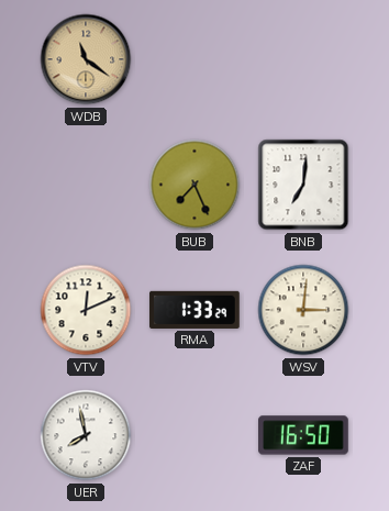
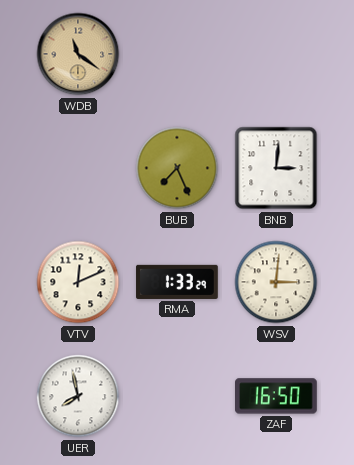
BNB: 7:01 -> 3:01
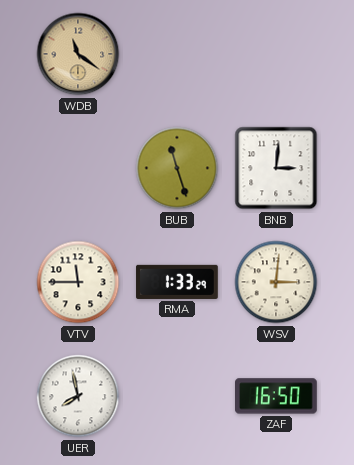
BUB: 7:26 -> 11:27
VTV: 12:11 -> 11:45
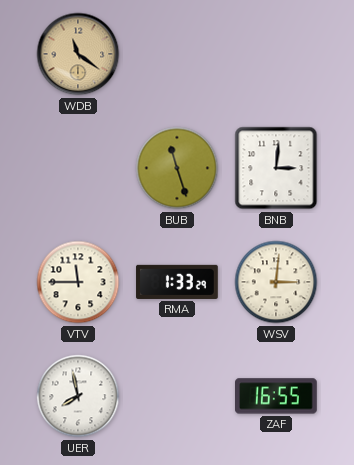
ZAF: 16:50 -> 16:55
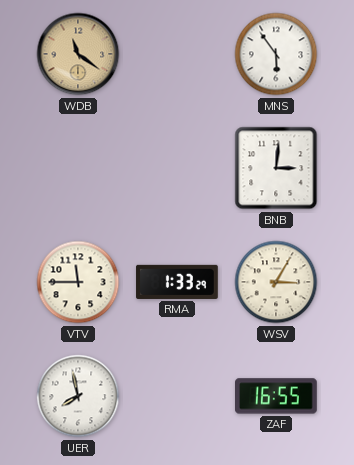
MNS: none -> 5:54
BUB: 11:27 -> none
WSV: 3:01 -> 3:05
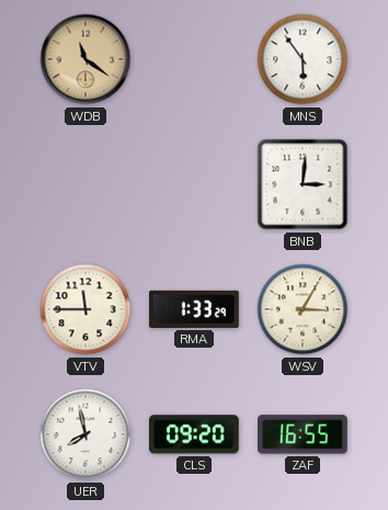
CLS: none -> 09:20
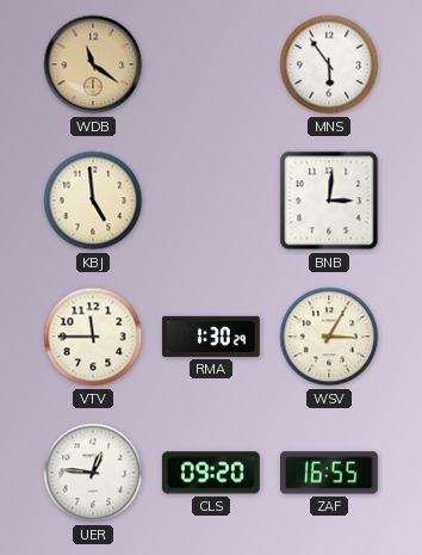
KBJ: none -> 4:59
RMA: 1:33 -> 1:30
UER: 7:58 -> 12:46
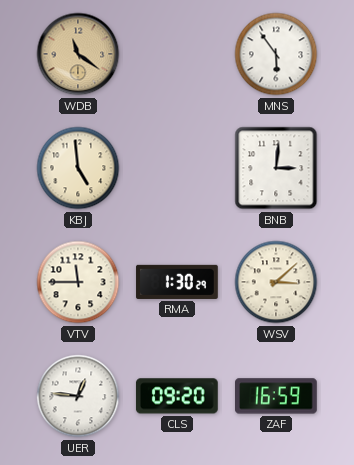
WSV: 3:05 -> 3:08
ZAF: 16:55 -> 16:59
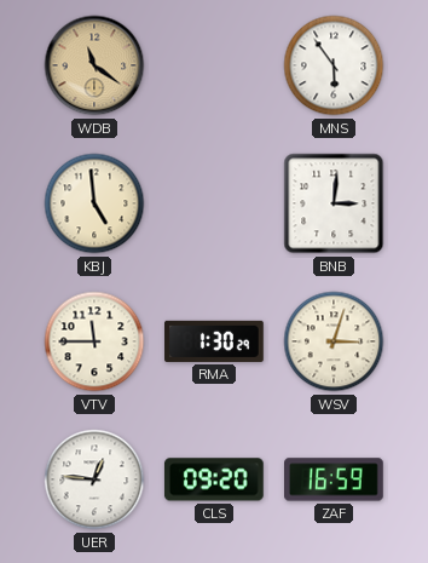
WSV: 3:08 -> 3:03
